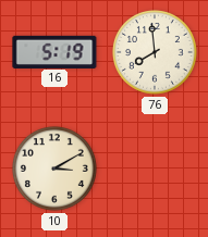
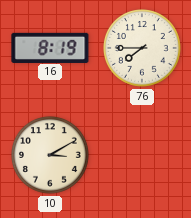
16: 5:19 -> 8:19
76: 7:59 -> 7:45
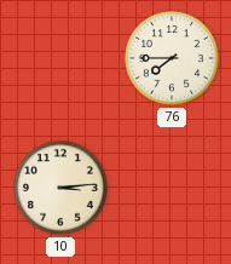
16: 8:19 -> none
10: 3:10 -> 3:14
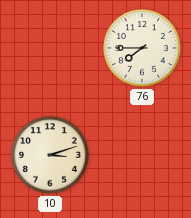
10: 3:14 -> 3:12
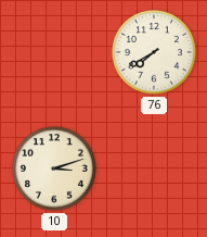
76: 7:45 -> 7:40
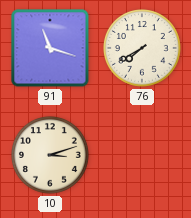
91: none -> 11:18
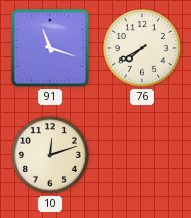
10: 3:12 -> 12:12
